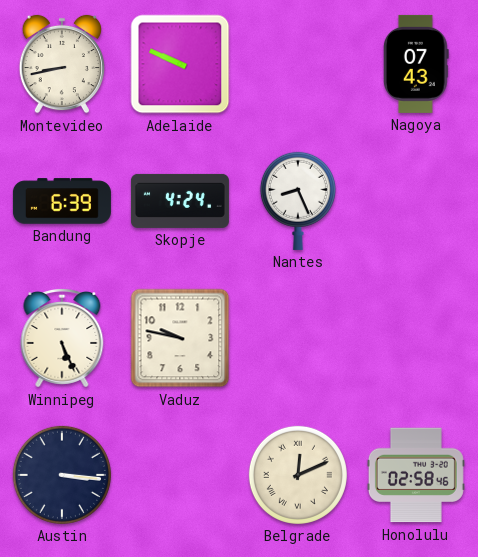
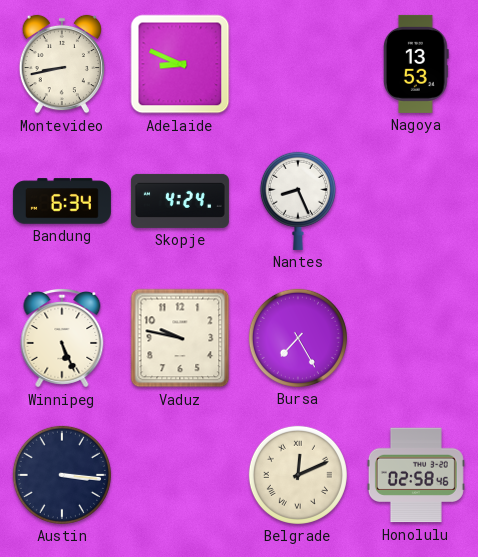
Adelaide: 9:49 -> 8:49
Nagoya: 07:43 -> 13:53
Bandung: 6:39 -> 6:34
Bursa: none -> 7:25
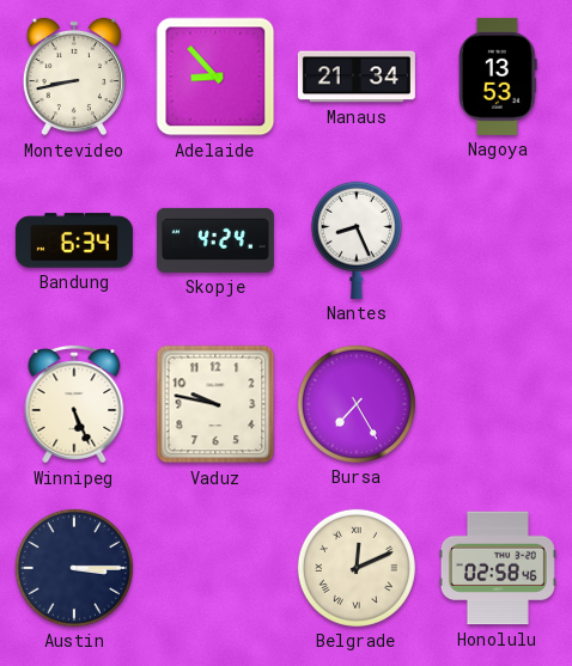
Adelaide: 8:49 -> 8:53
Manaus: none -> 21:34
Austin: 3:16 -> 3:15
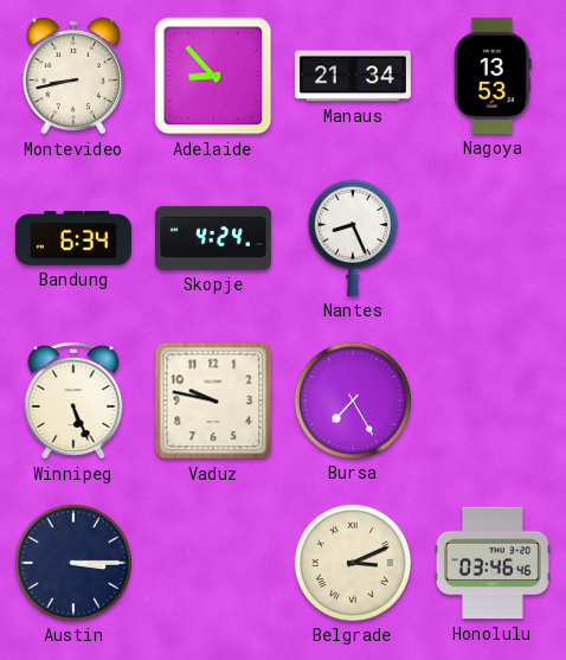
Belgrade: 12:11 -> 3:11
Honolulu: 02:58 -> 03:46
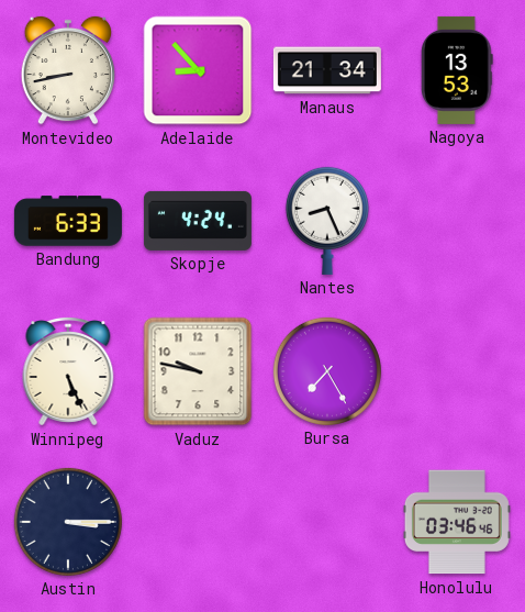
Bandung: 6:34 -> 6:33
Belgrade: 3:11 -> none
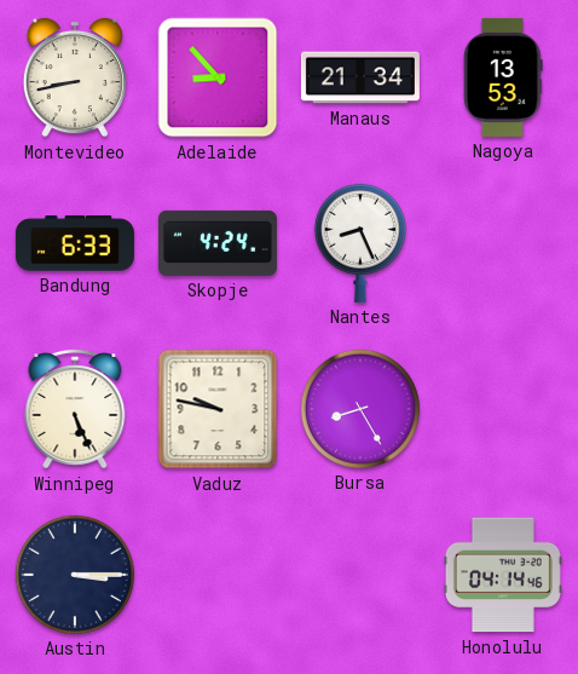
Bursa: 7:25 -> 8:25
Honolulu: 03:46 -> 04:14
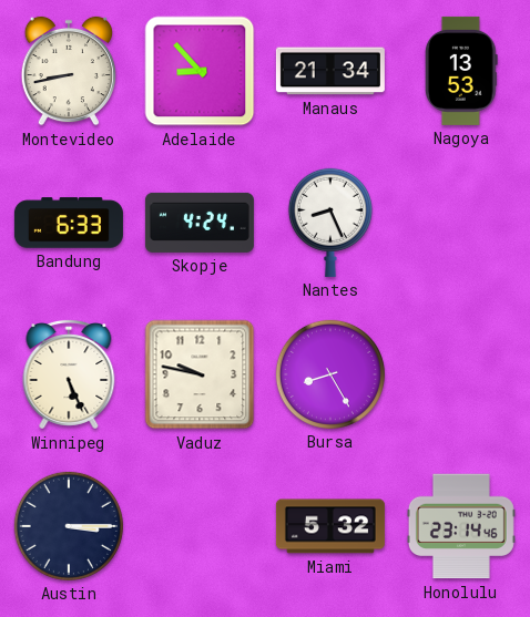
Miami: none -> 5:32
Honolulu: 04:14 -> 23:14
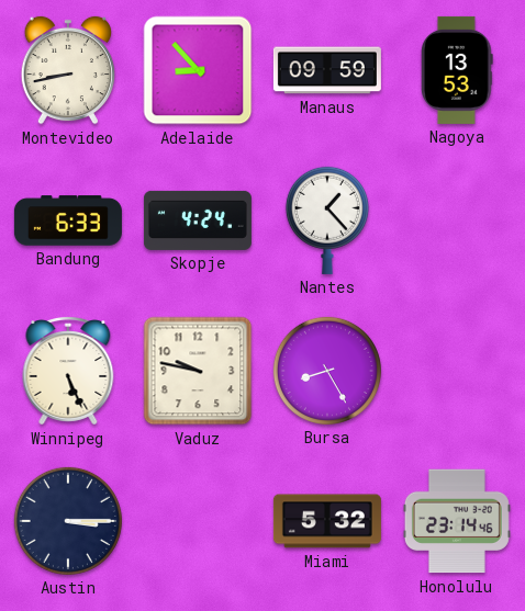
Manaus: 21:34 -> 09:59
Nantes: 8:26 -> 1:23
